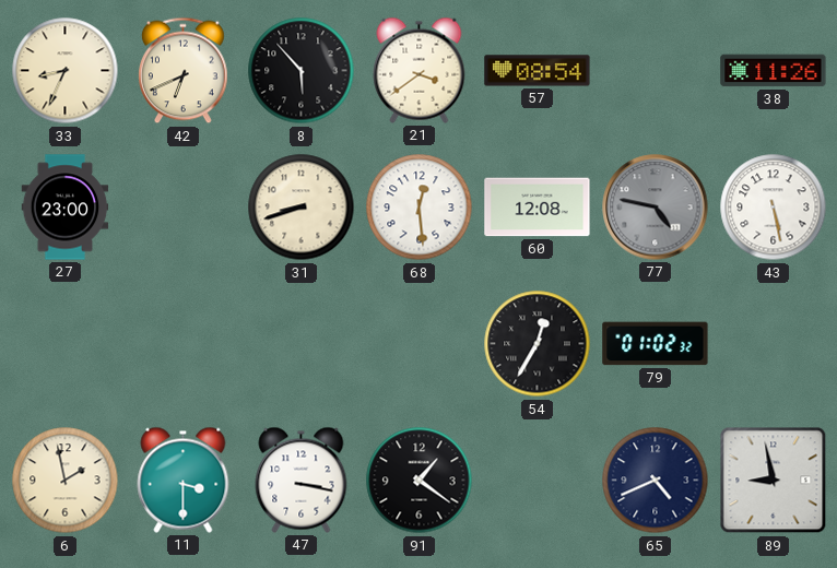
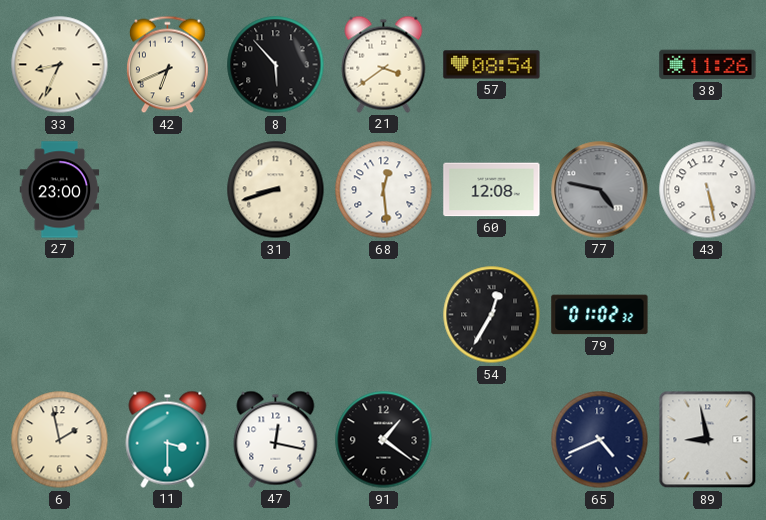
47: 3:17 -> 12:17
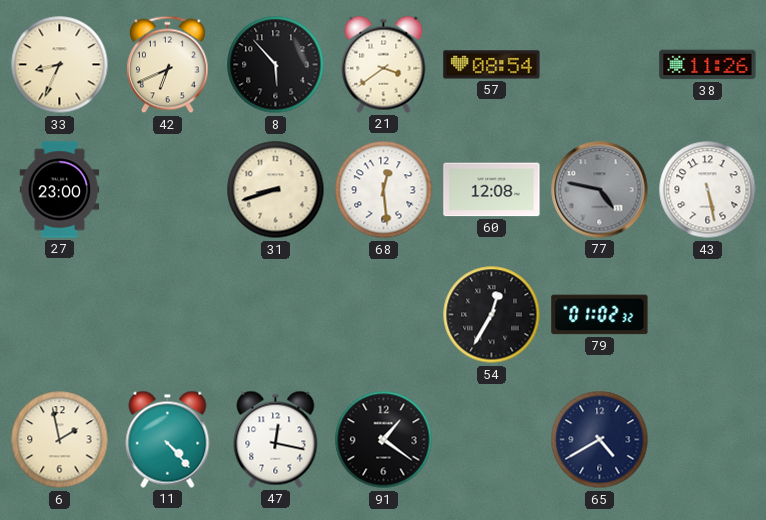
11: 3:30 -> 4:23
65: 4:41 -> 4:40
89: 8:58 -> none
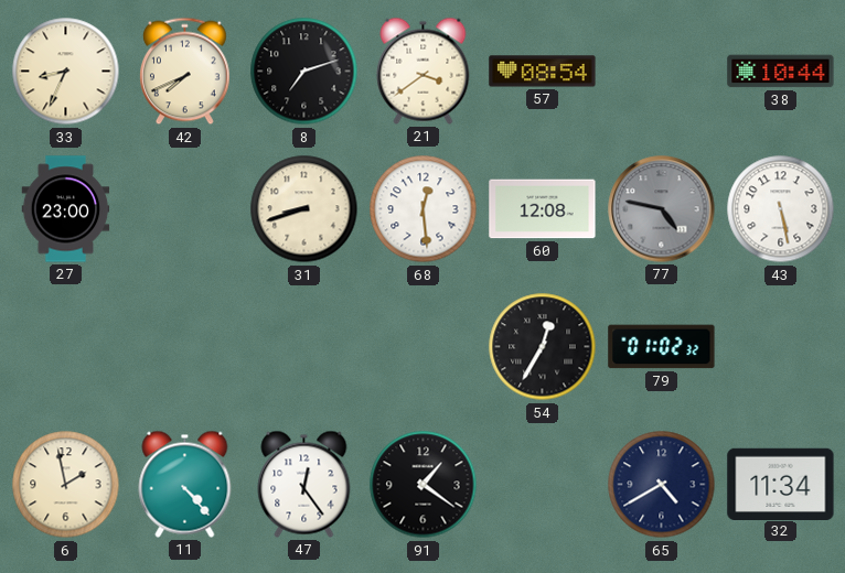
42: 6:41 -> 7:41
8: 5:53 -> 7:12
38: 11:26 -> 10:44
47: 12:17 -> 12:24
32: none -> 11:34
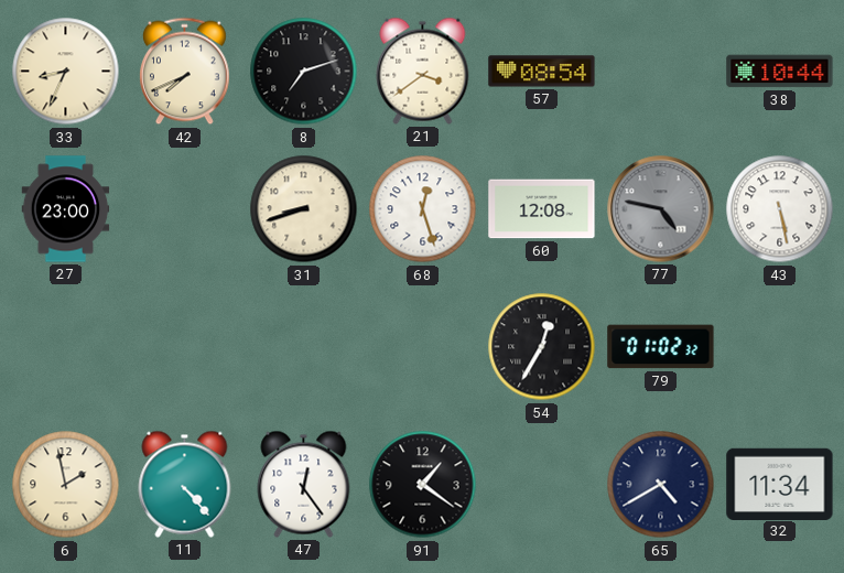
68: 12:29 -> 12:27
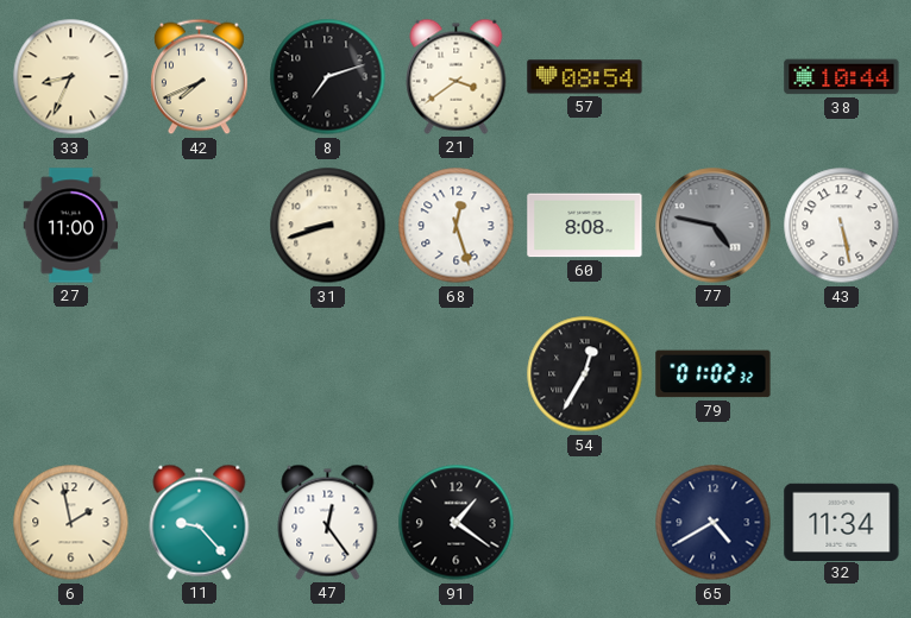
27: 23:00 -> 11:00
60: 12:08 -> 8:08
11: 4:23 -> 9:23
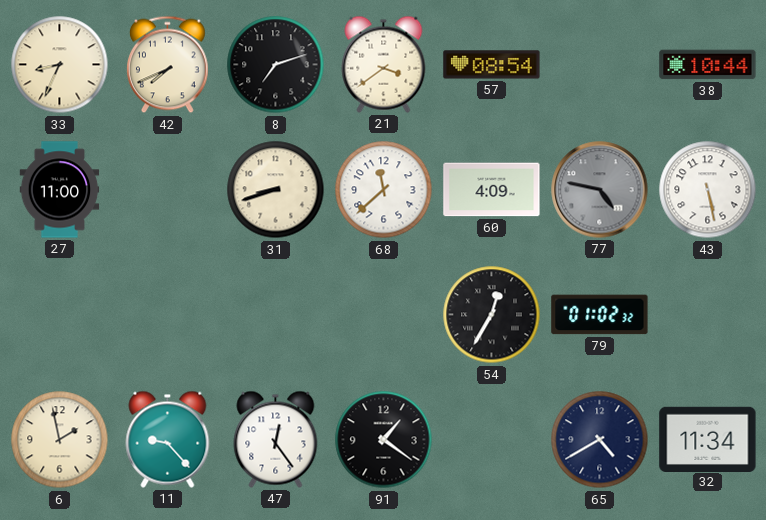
68: 12:27 -> 11:38
60: 8:08 -> 4:09
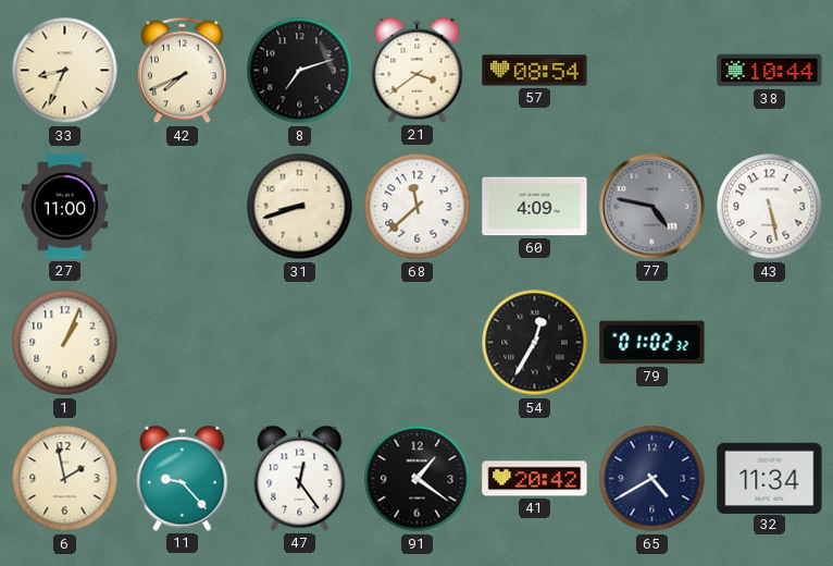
1: none -> 1:04
41: none -> 20:42
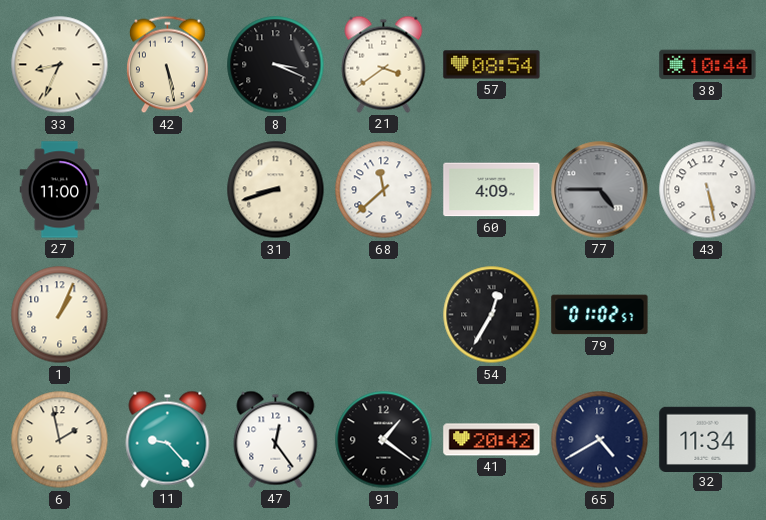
42: 7:41 -> 5:28
8: 7:12 -> 3:19
77: 4:47 -> 4:45
79: 01:02:32 -> 01:02:57
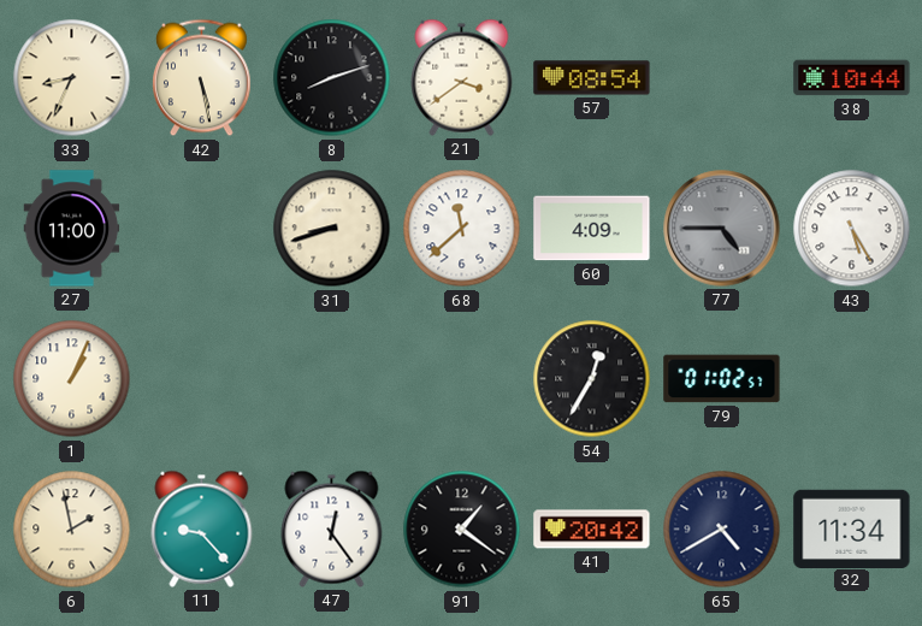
8: 3:19 -> 8:12
43: 5:28 -> 5:25
